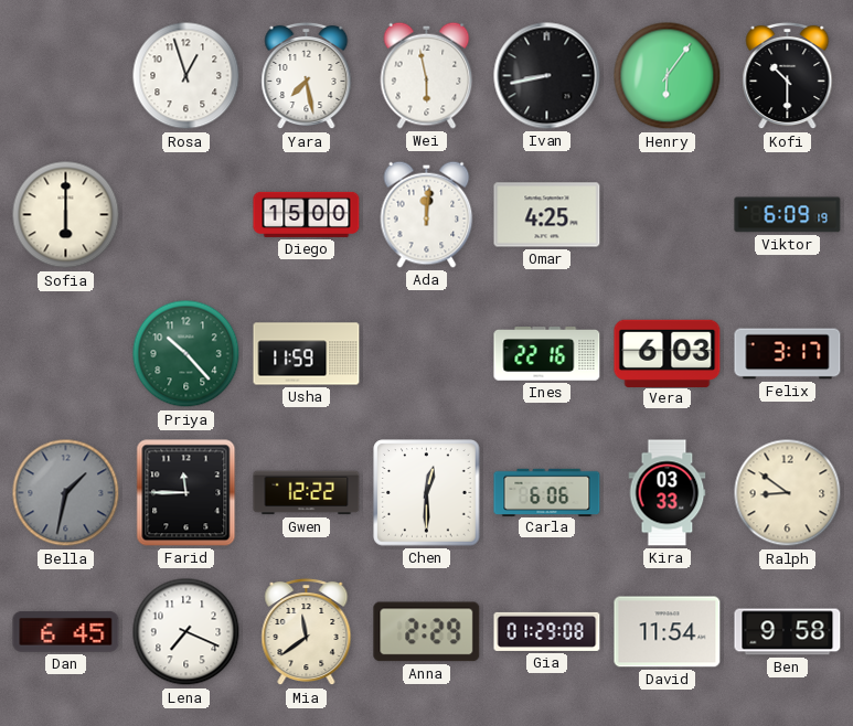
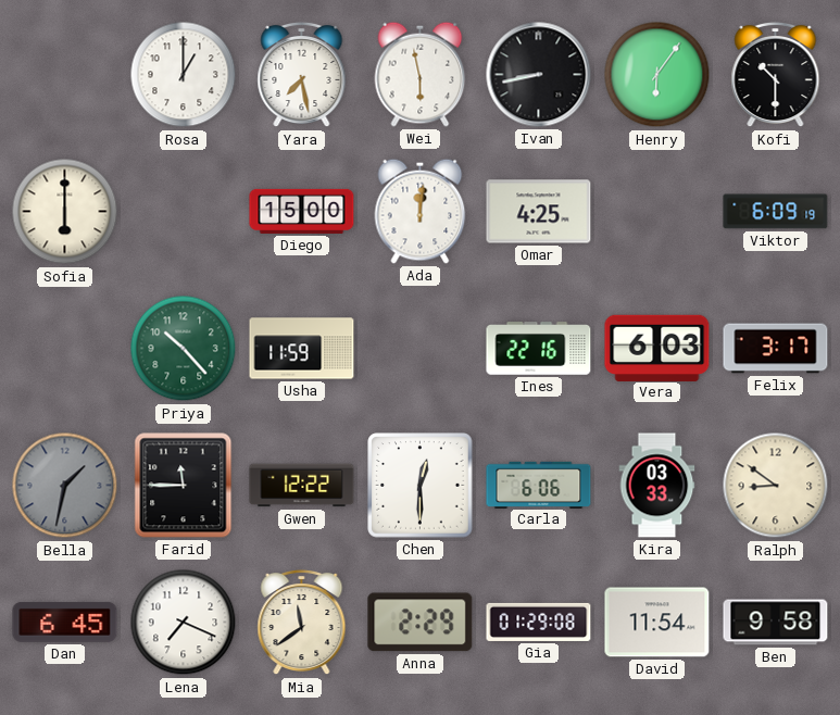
Rosa: 12:57 -> 1:00
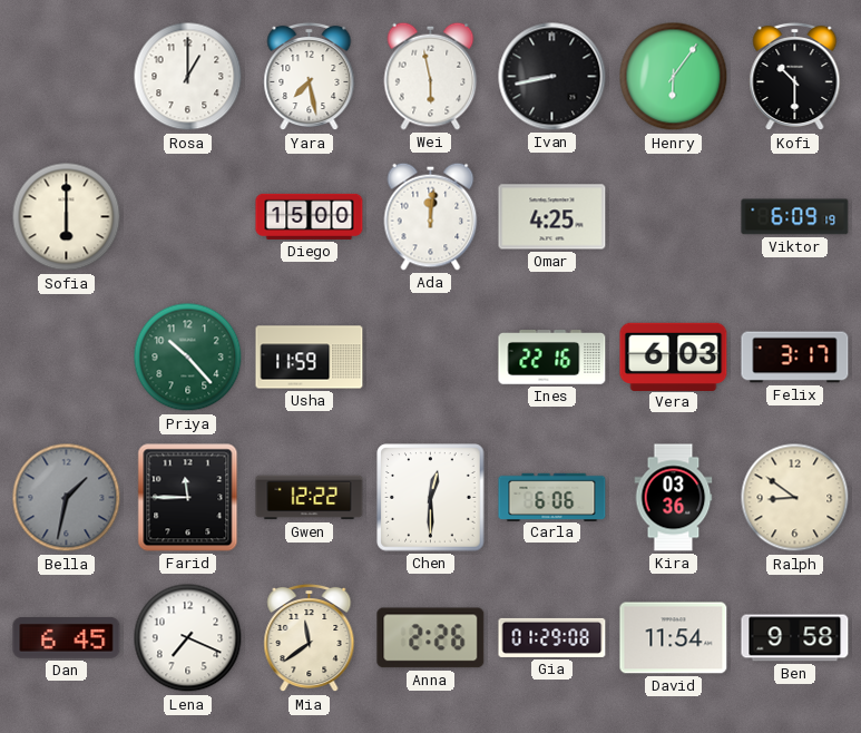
Kira: 03:33 -> 03:36
Anna: 2:29 -> 2:26
